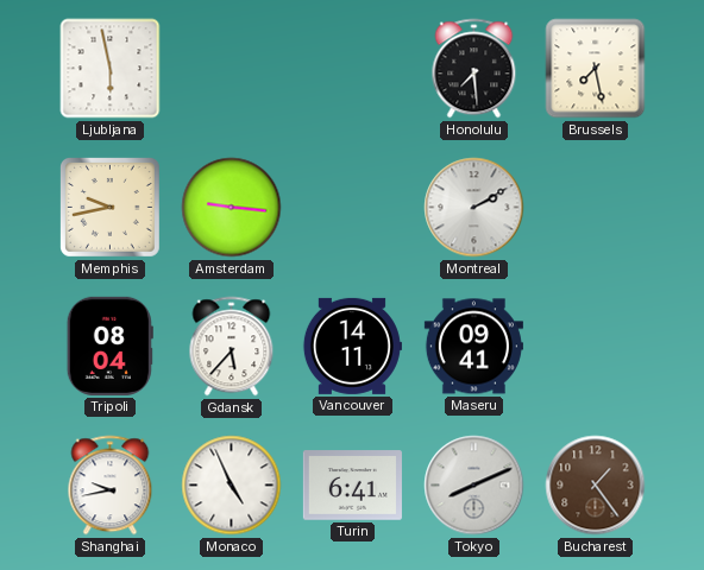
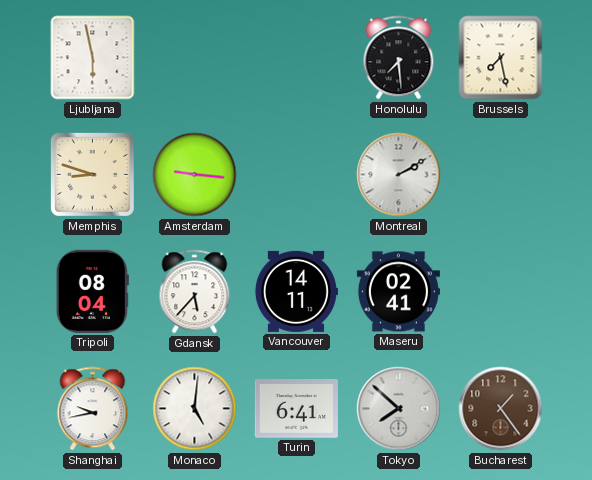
Memphis: 9:43 -> 8:48
Maseru: 09:41 -> 02:41
Monaco: 4:56 -> 5:01
Tokyo: 8:11 -> 7:52
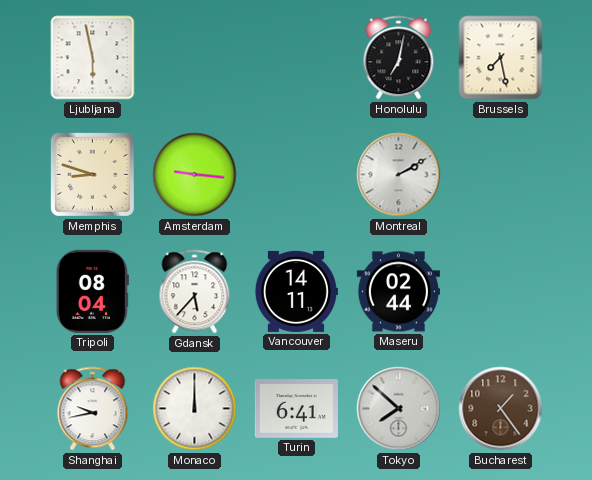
Honolulu: 7:29 -> 7:02
Maseru: 02:41 -> 02:44
Monaco: 5:01 -> 12:00
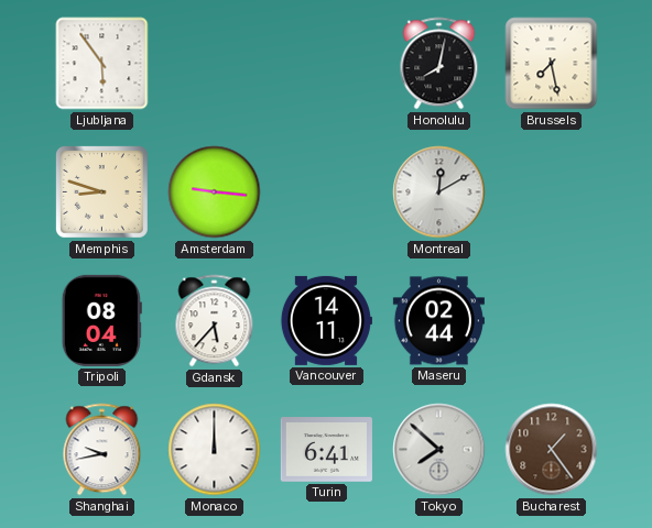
Ljubljana: 5:58 -> 5:54
Honolulu: 7:02 -> 8:02
Montreal: 2:10 -> 12:10
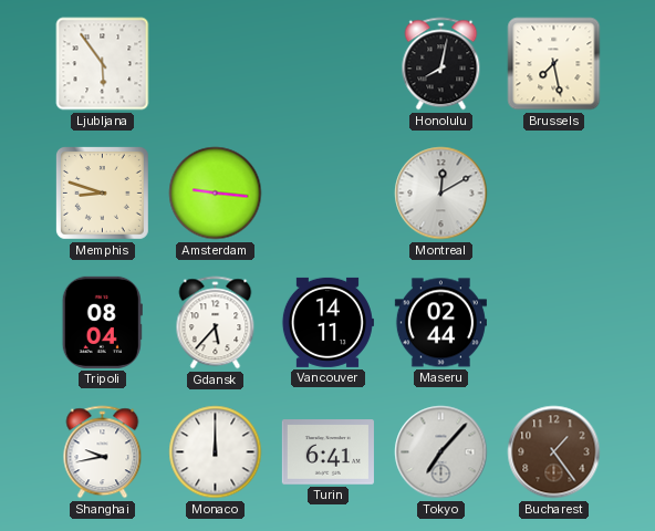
Tokyo: 7:52 -> 7:07
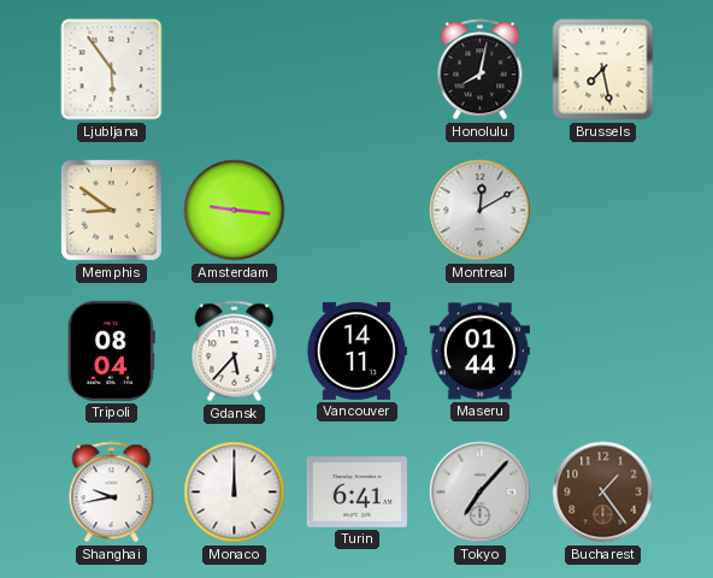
Memphis: 8:48 -> 8:51
Maseru: 02:44 -> 01:44
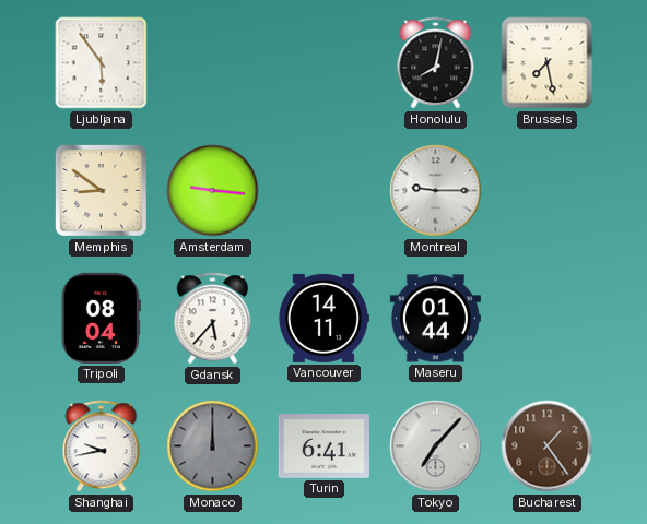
Montreal: 12:10 -> 9:15
Monaco dial: white -> grey
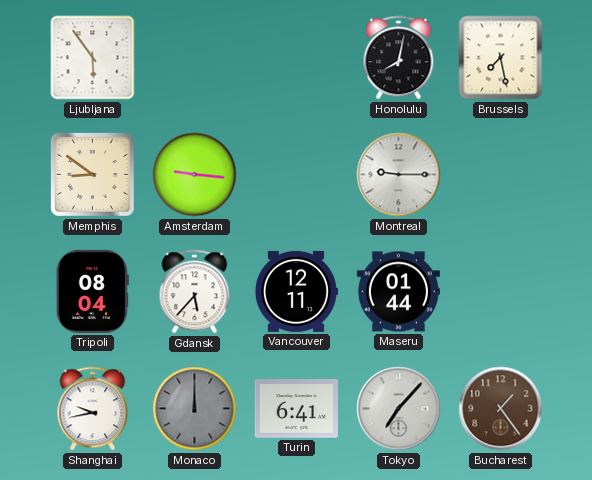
Vancouver: 14:11 -> 12:11
